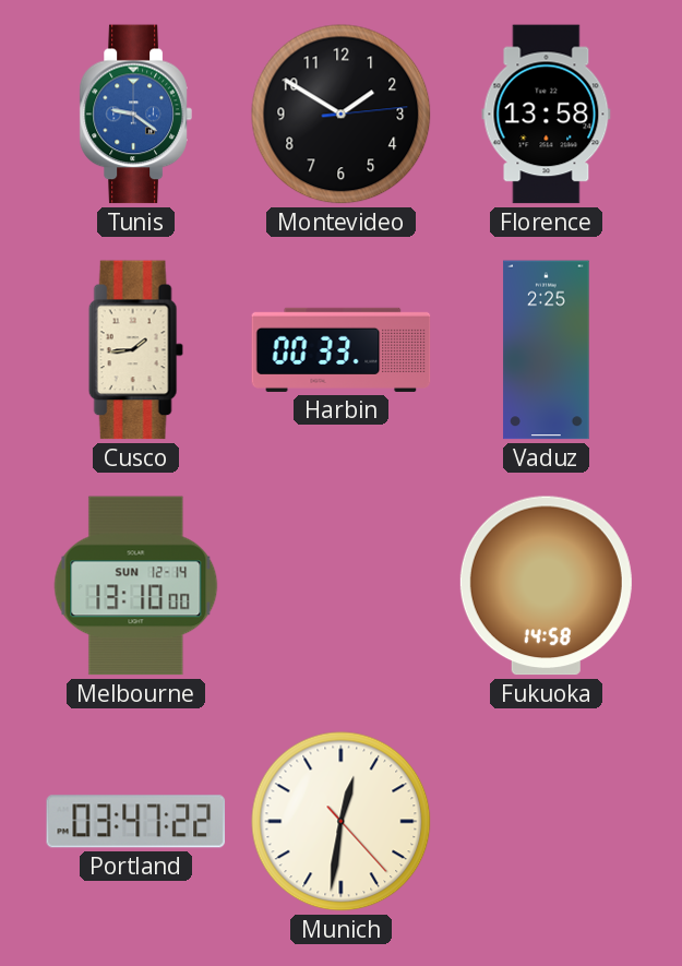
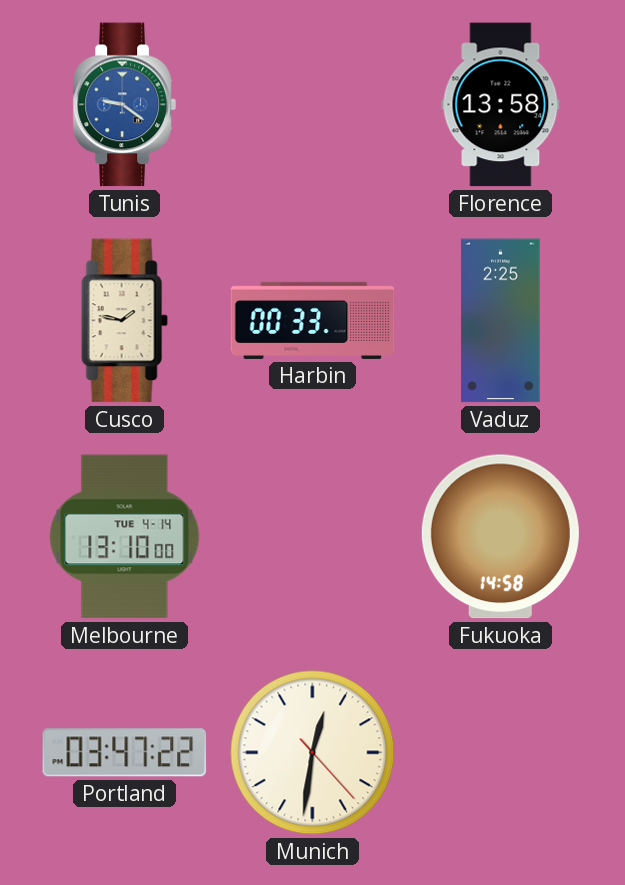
Montevideo: 1:50 -> none
Cusco: 1:44 -> 1:47
Melbourne date: SUN 12-14 -> TUE 4-14
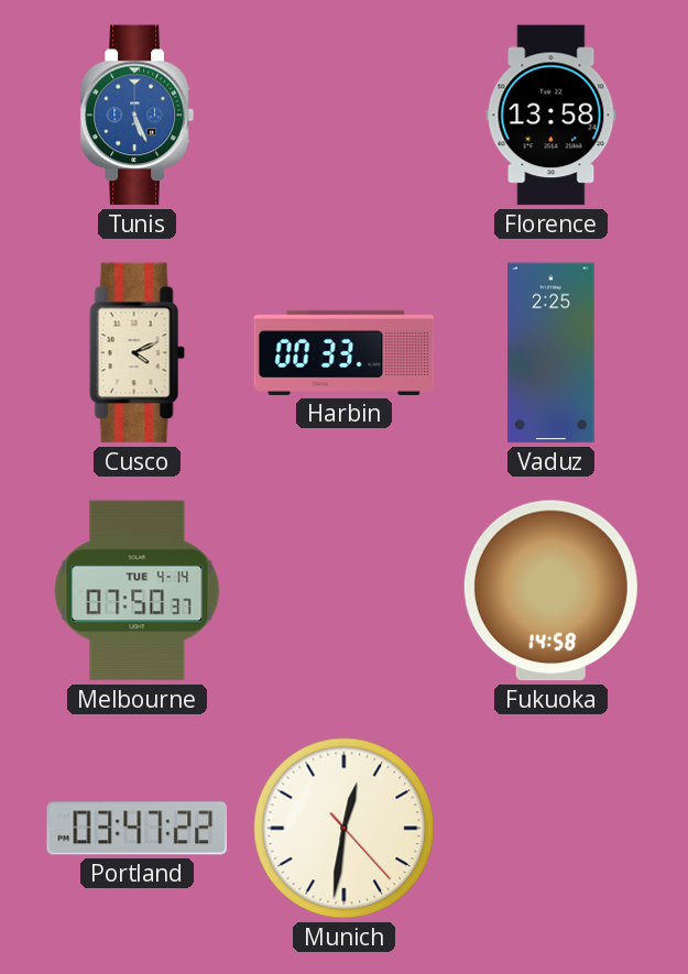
Tunis: 9:21 -> 5:26
Cusco: 1:47 -> 4:11
Melbourne: 13:10 -> 07:50
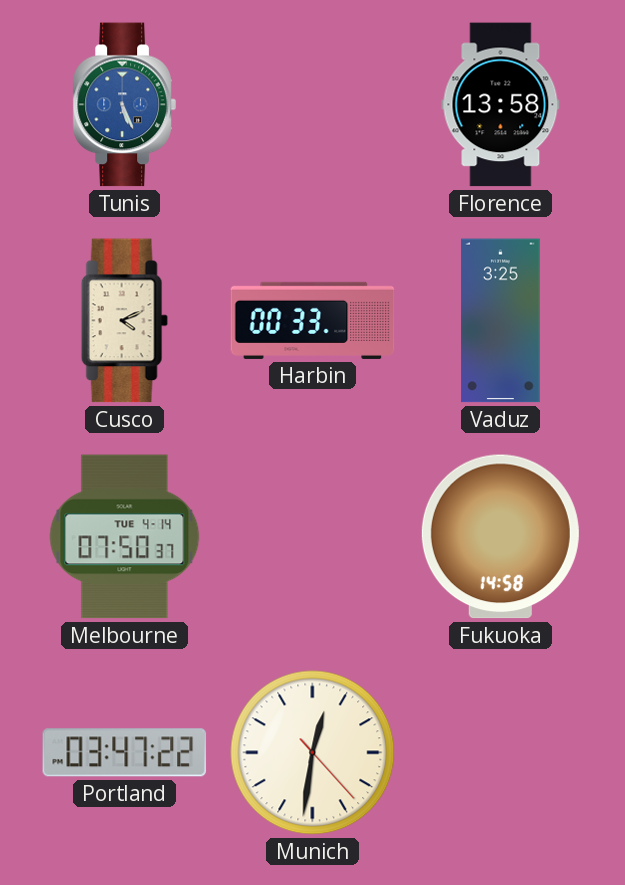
Vaduz: 2:25 -> 3:25
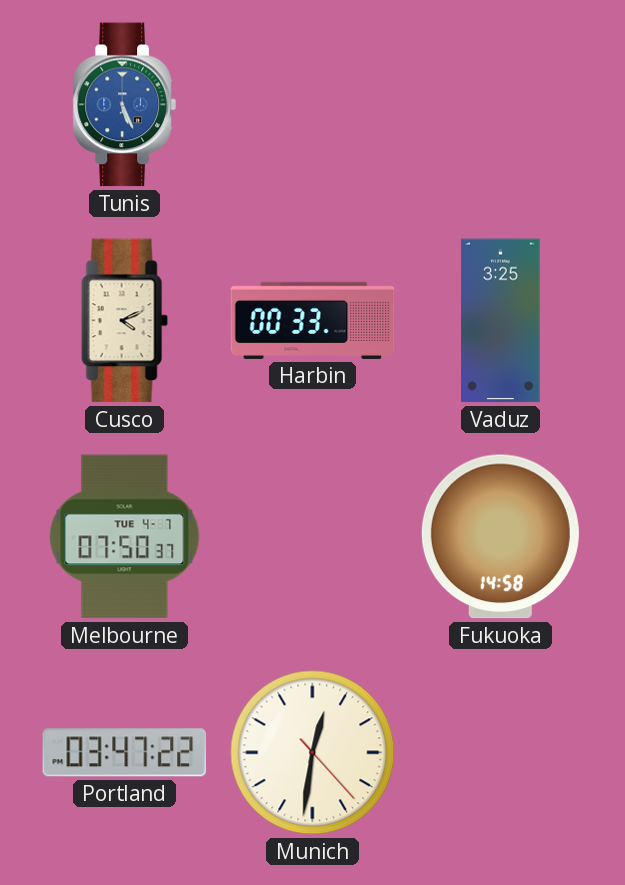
Florence: 13:58 -> none
Melbourne date: TUE 4-14 -> TUE 4-7
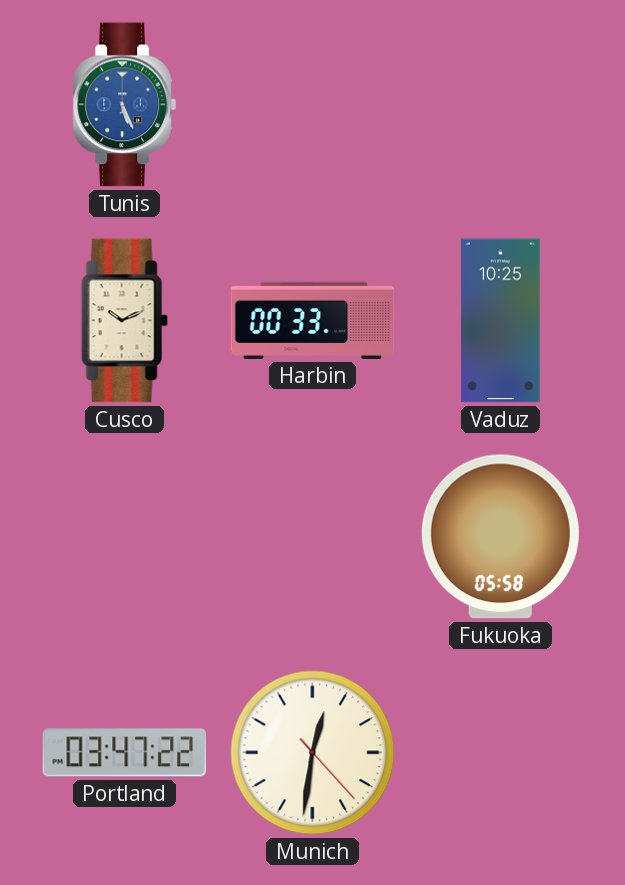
Cusco: 4:11 -> 10:11
Vaduz: 3:25 -> 10:25
Melbourne: 07:50 -> none
Fukuoka: 14:58 -> 05:58
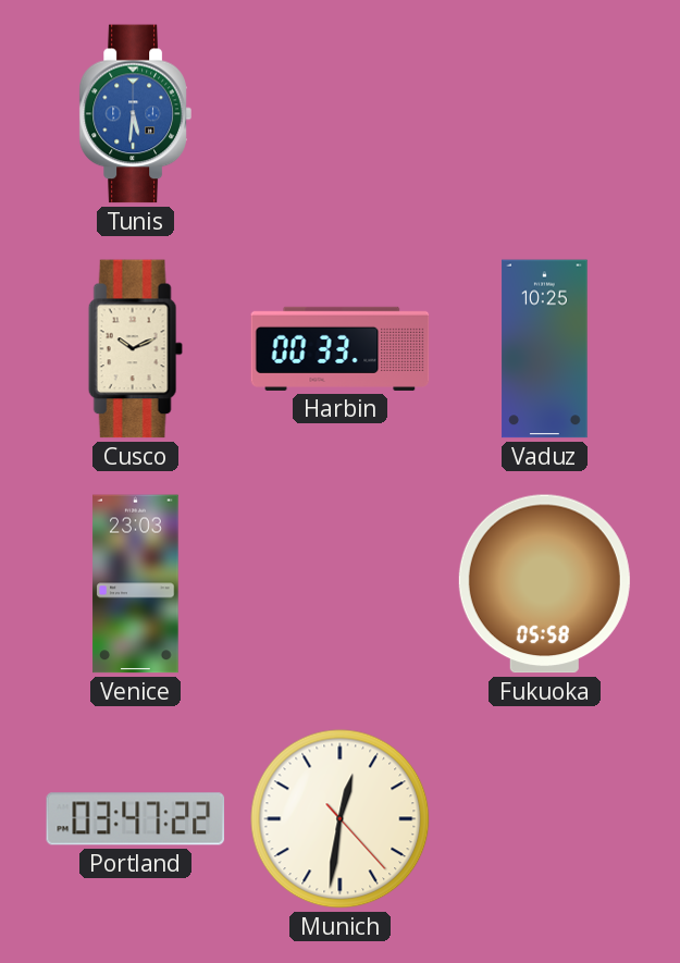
Tunis: 5:26 -> 5:31
Venice: none -> 23:03
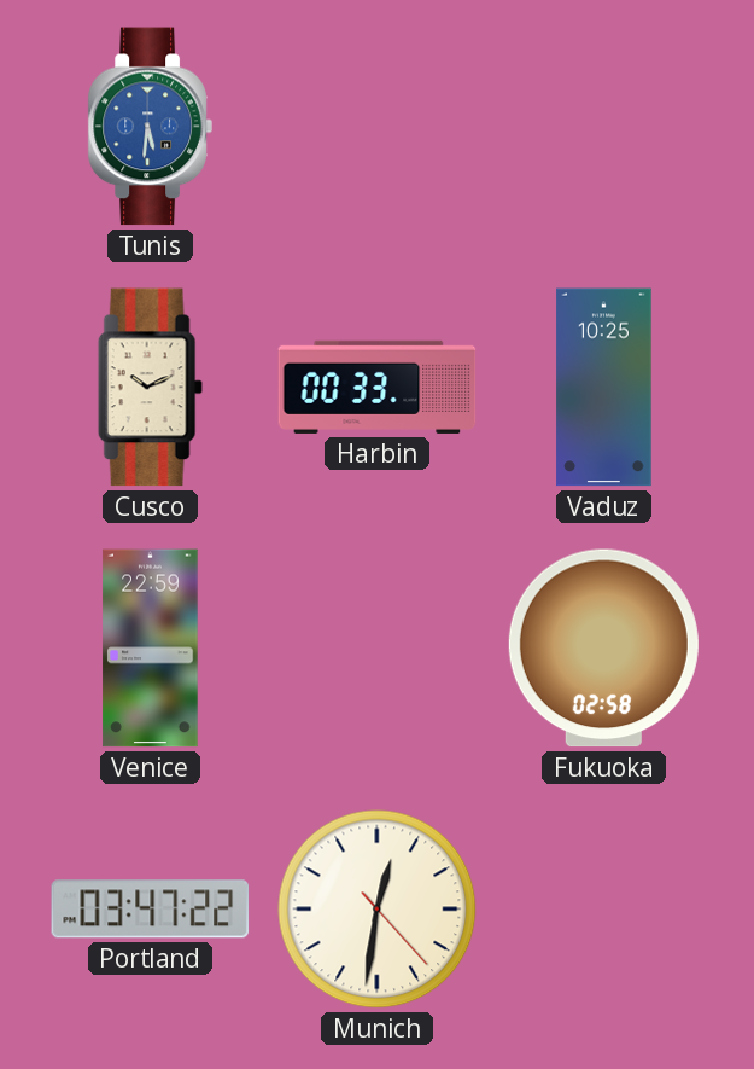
Venice: 23:03 -> 22:59
Fukuoka: 05:58 -> 02:58
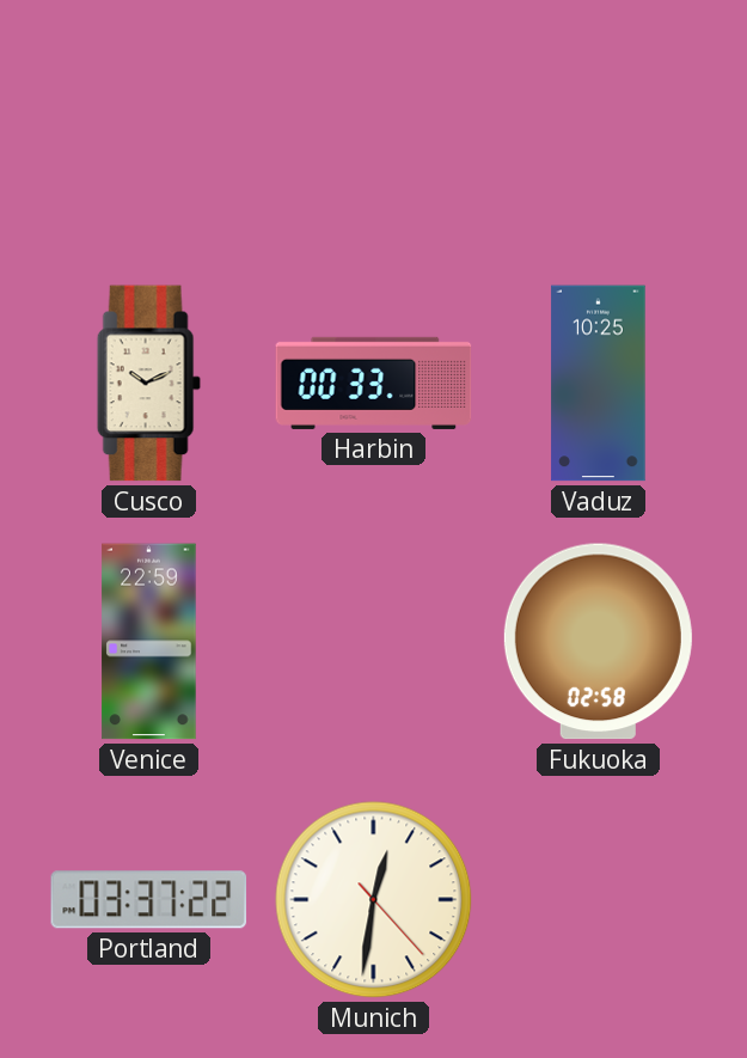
Tunis: 5:31 -> none
Portland: 03:47 -> 03:37
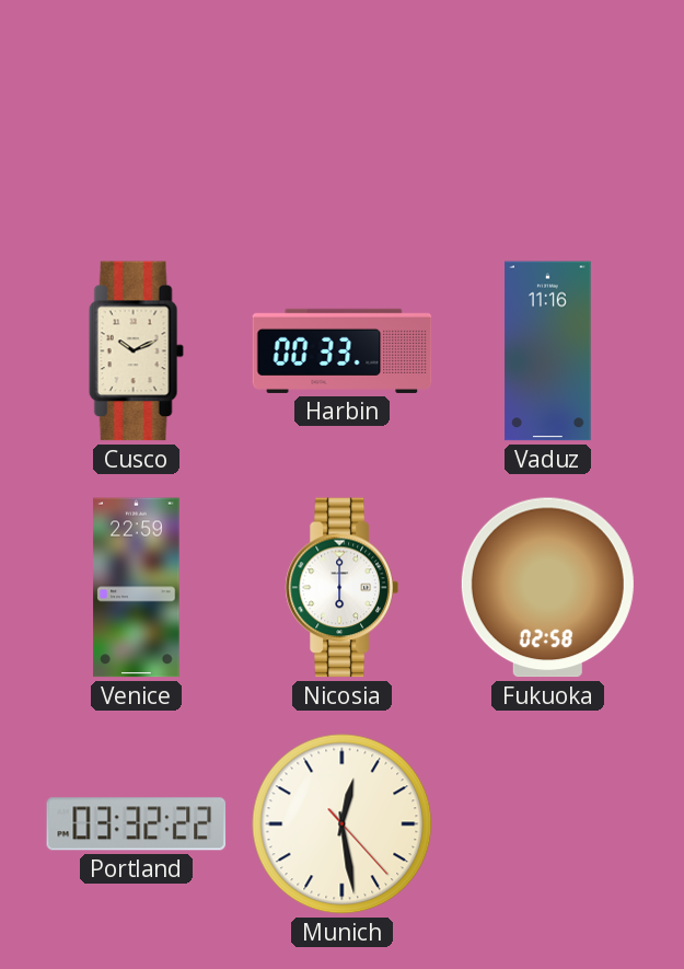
Vaduz: 10:25 -> 11:16
Nicosia: none -> 6:00
Portland: 03:37 -> 03:32
Munich: 12:31 -> 12:28
